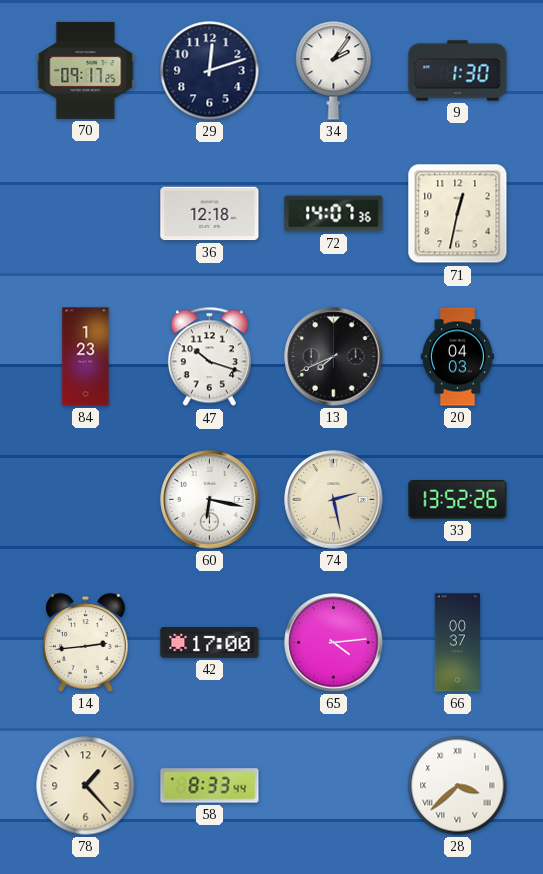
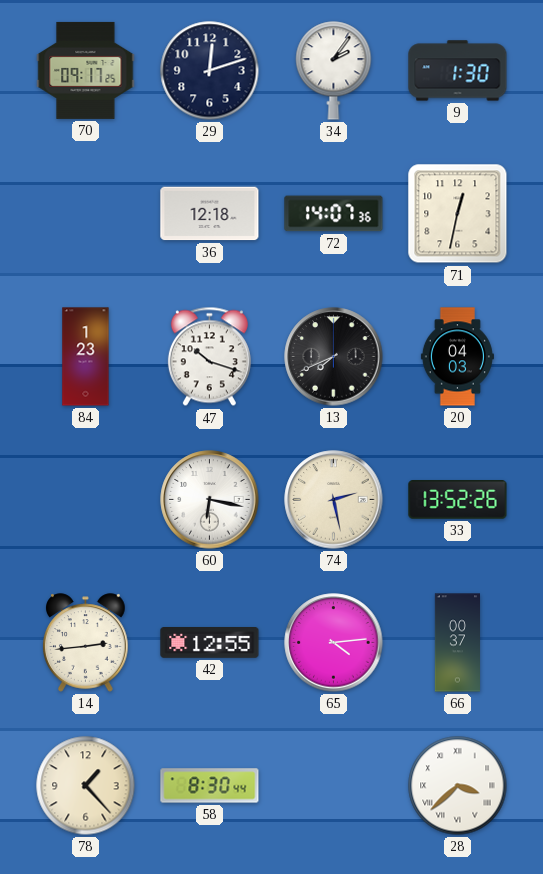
42: 17:00 -> 12:55
58: 8:33 -> 8:30
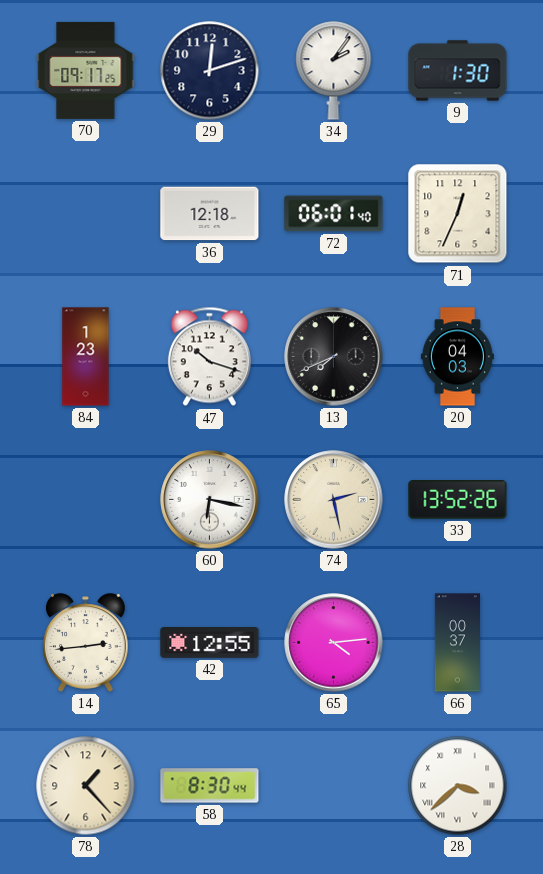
72: 14:07 -> 06:01
71: 12:32 -> 12:34
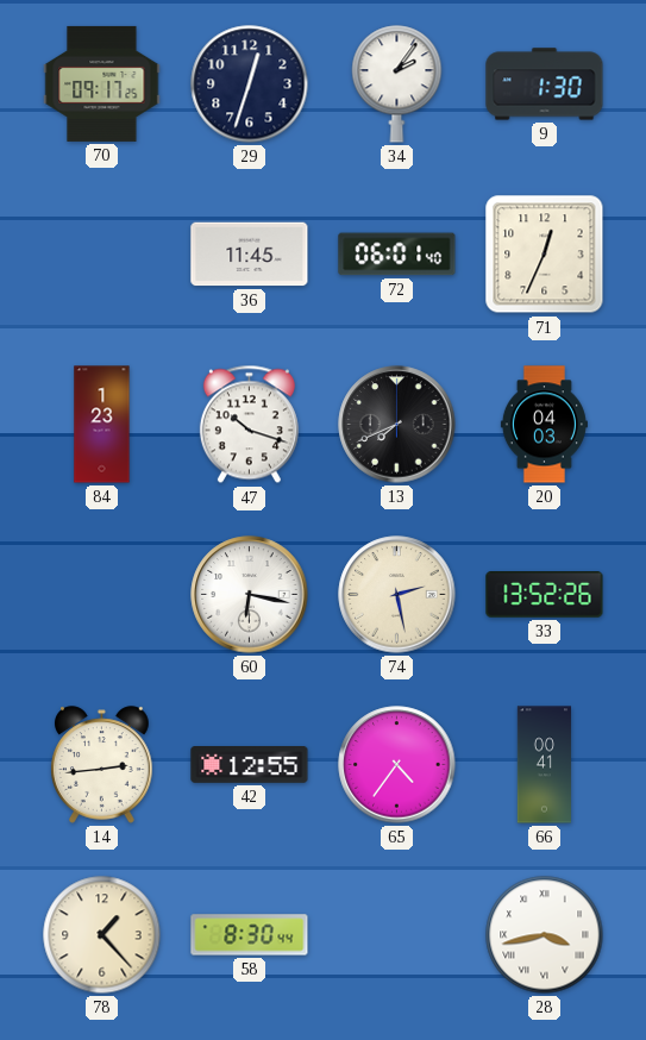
29: 12:12 -> 12:33
36: 12:18 -> 11:45
65: 4:14 -> 4:36
66: 00:37 -> 00:41
28: 3:38 -> 3:43
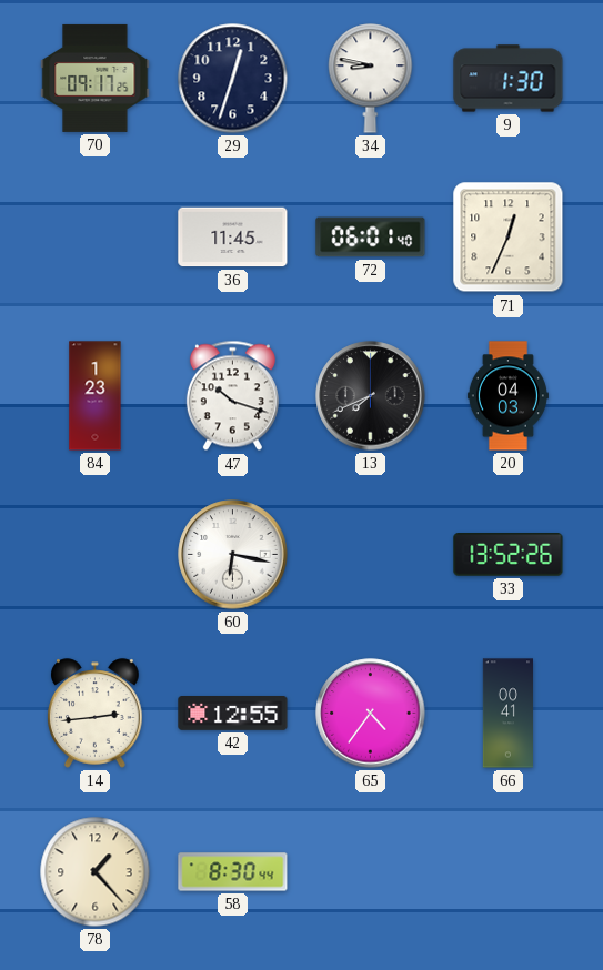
34: 2:06 -> 8:47
74: 2:28 -> none
28: 3:43 -> none
